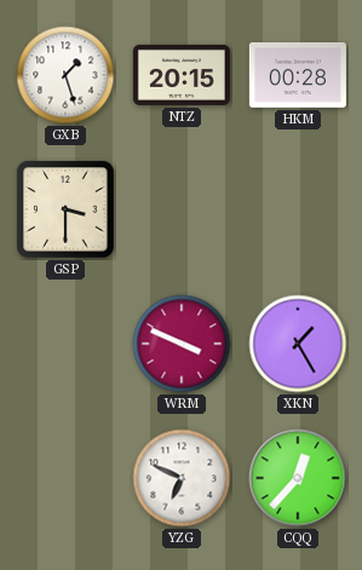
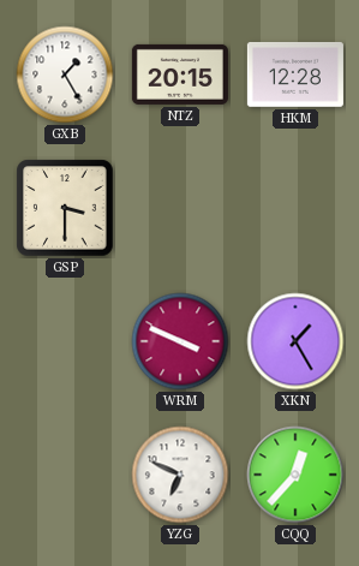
GXB: 1:27 -> 1:25
HKM: 00:28 -> 12:28
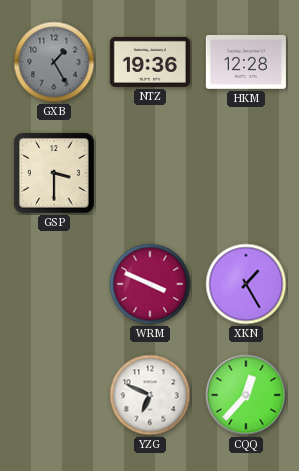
GXB dial: white -> grey
NTZ: 20:15 -> 19:36
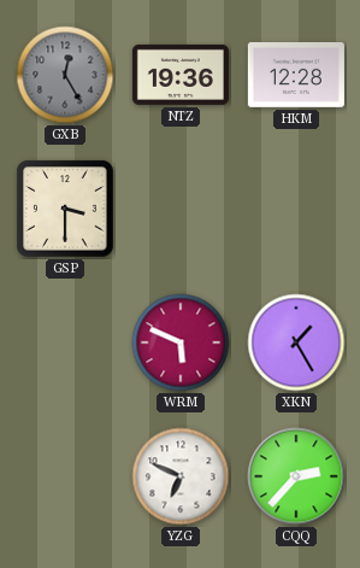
GXB: 1:25 -> 12:25
WRM: 3:49 -> 5:49
CQQ: 12:37 -> 2:37
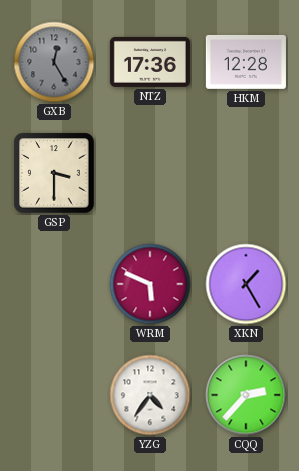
NTZ: 19:36 -> 17:36
YZG: 6:49 -> 4:36
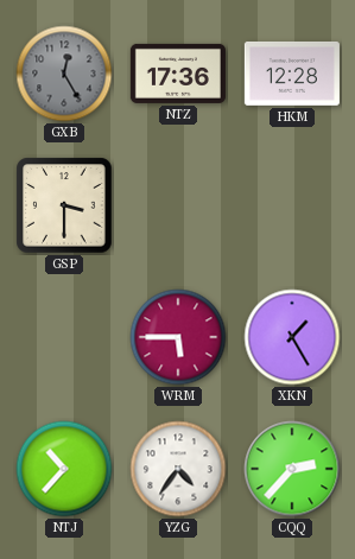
WRM: 5:49 -> 5:45
NTJ: none -> 10:37
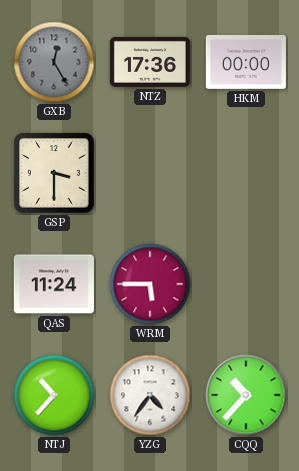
HKM: 12:28 -> 00:00
QAS: none -> 11:24
XKN: 1:25 -> none
CQQ: 2:37 -> 10:37
